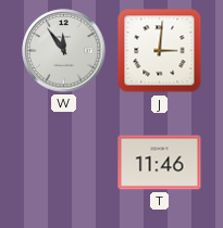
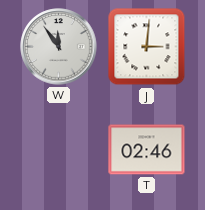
T: 11:46 -> 02:46
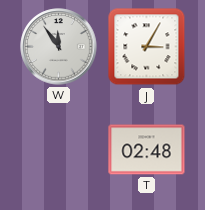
J: 3:01 -> 3:05
T: 02:46 -> 02:48
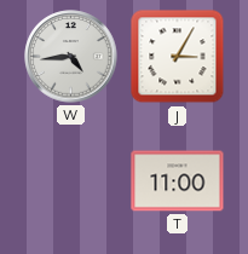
W: 11:54 -> 4:44
T: 02:48 -> 11:00
